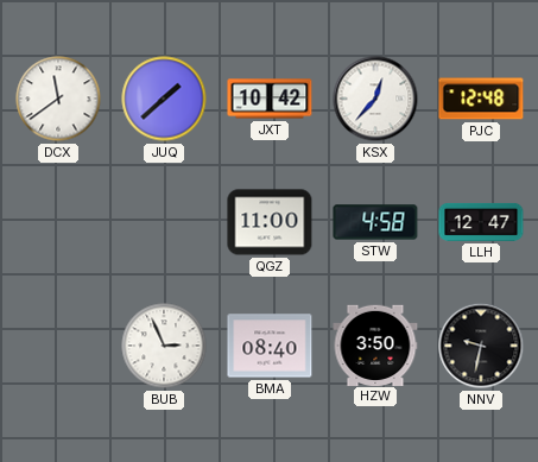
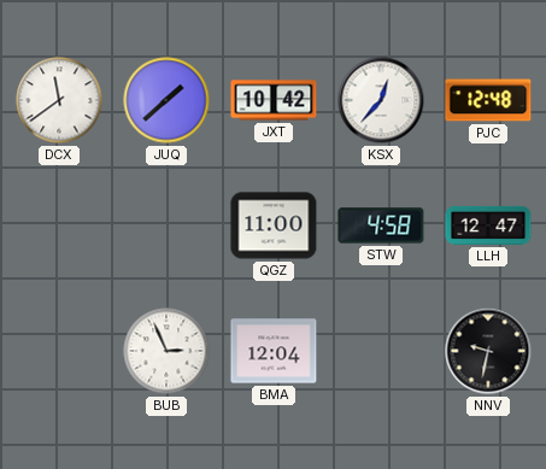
BMA: 08:40 -> 12:04
HZW: 3:50 -> none
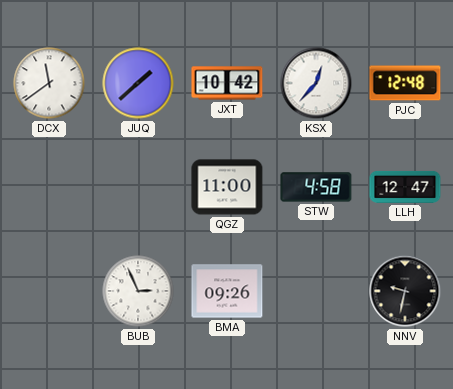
BMA: 12:04 -> 09:26
